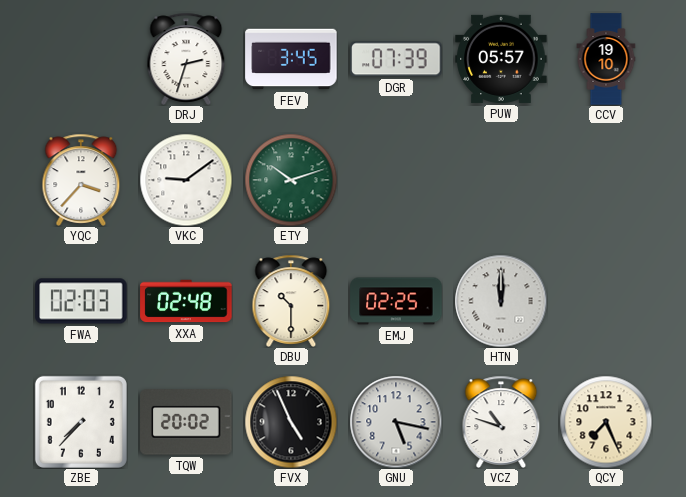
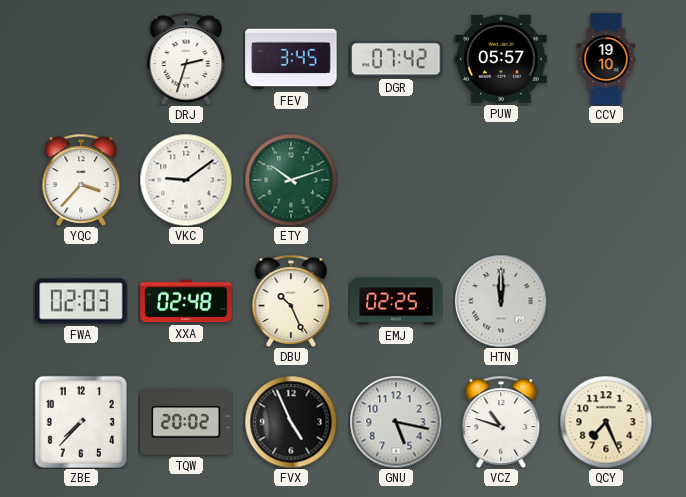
DGR: 07:39 -> 07:42
DBU: 10:30 -> 10:26
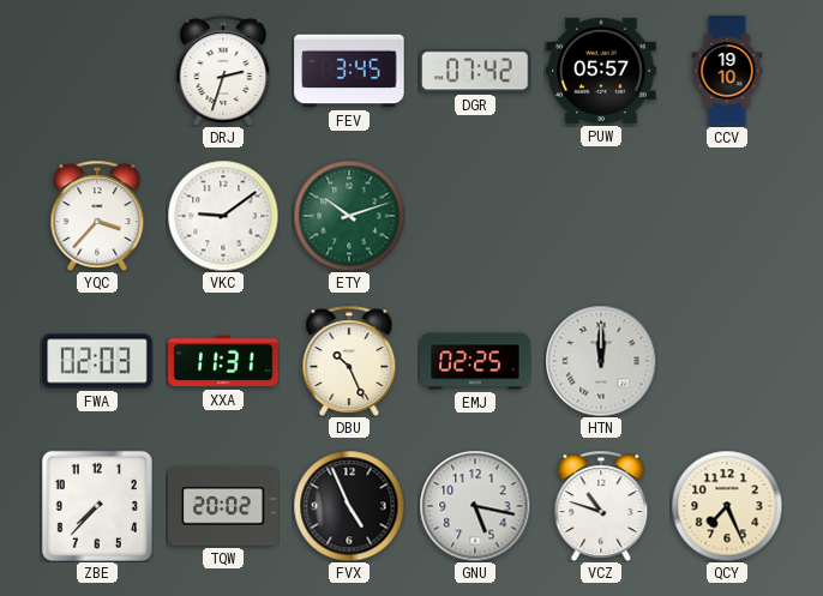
XXA: 02:48 -> 11:31
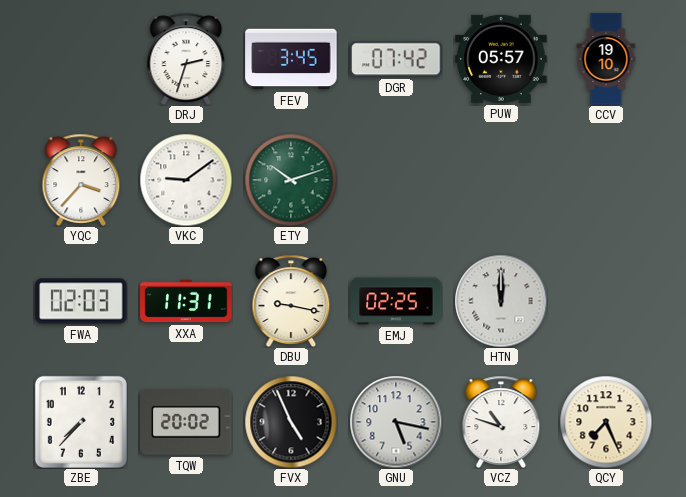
DBU: 10:26 -> 9:17
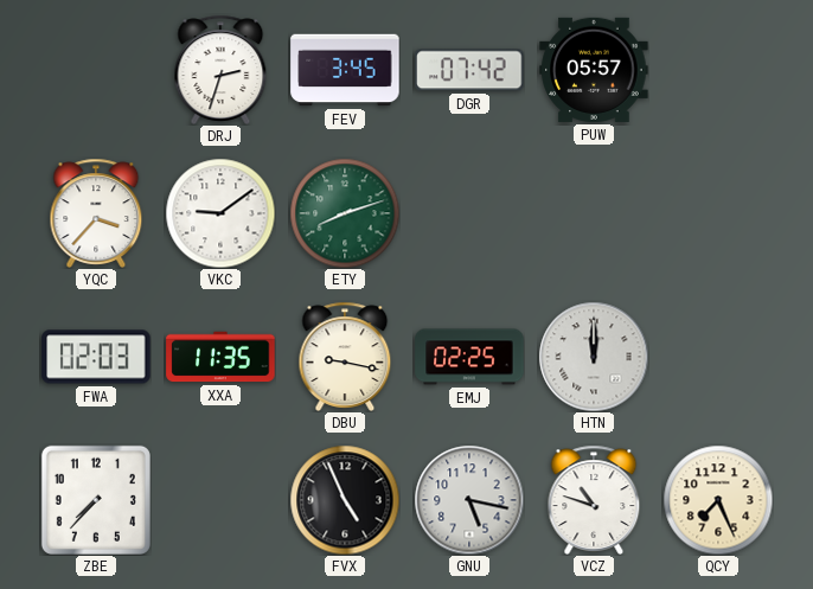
CCV: 19:10 -> none
ETY: 10:12 -> 8:12
XXA: 11:31 -> 11:35
TQW: 20:02 -> none
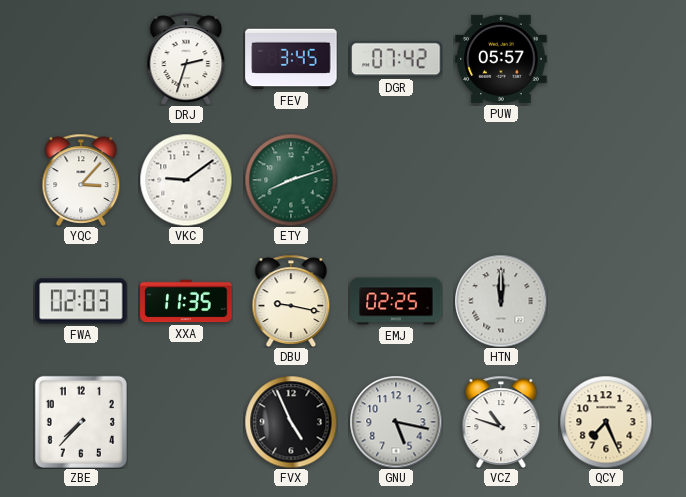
YQC: 3:37 -> 3:07
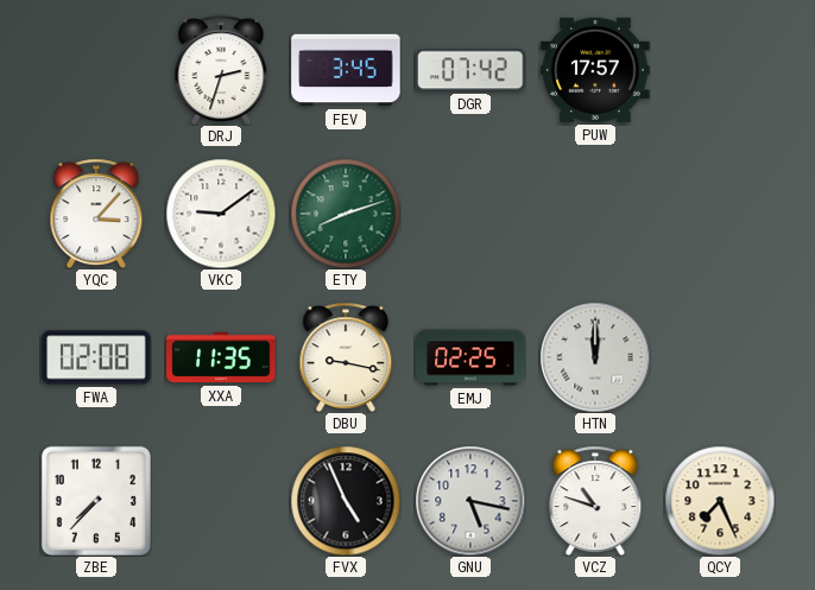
PUW: 05:57 -> 17:57
FWA: 02:03 -> 02:08
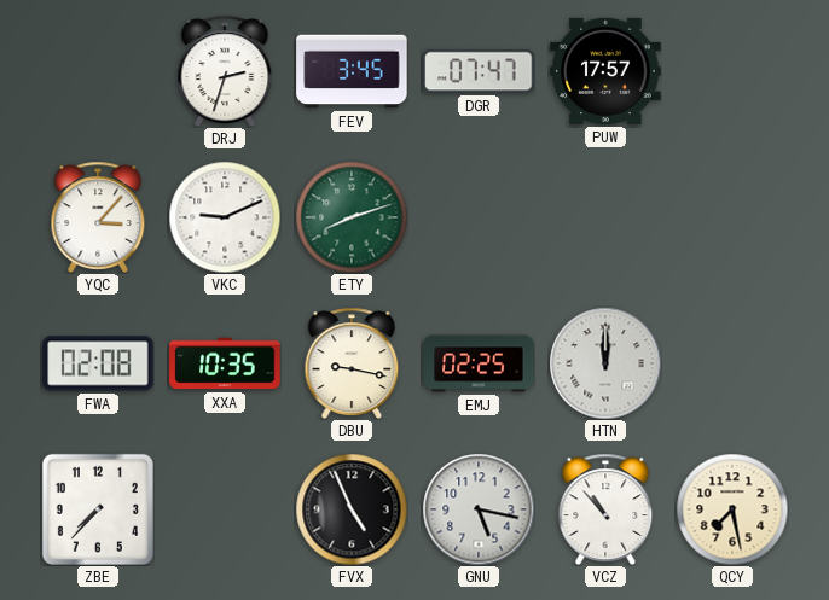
DGR: 07:42 -> 07:47
VKC: 9:09 -> 9:11
XXA: 11:35 -> 10:35
VCZ: 10:48 -> 10:53
QCY: 7:26 -> 7:28
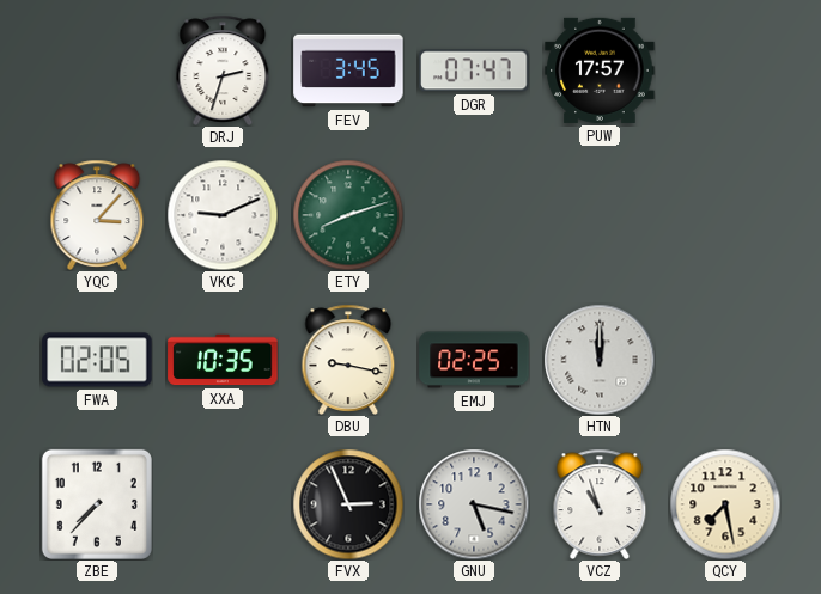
FWA: 02:08 -> 02:05
FVX: 4:56 -> 2:56
VCZ: 10:53 -> 10:57
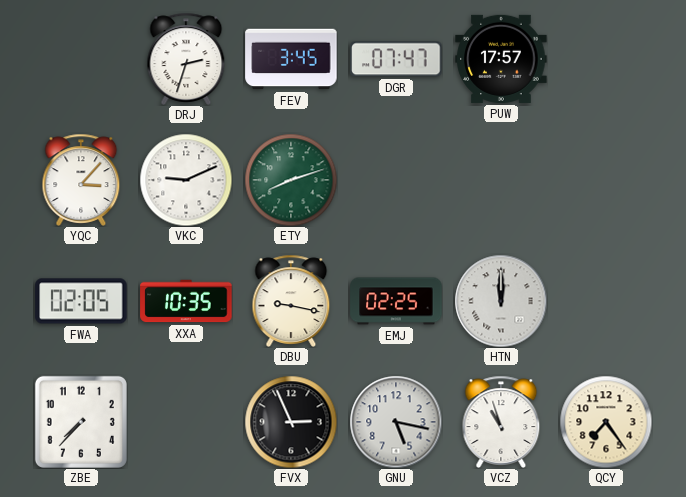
QCY: 7:28 -> 7:24
